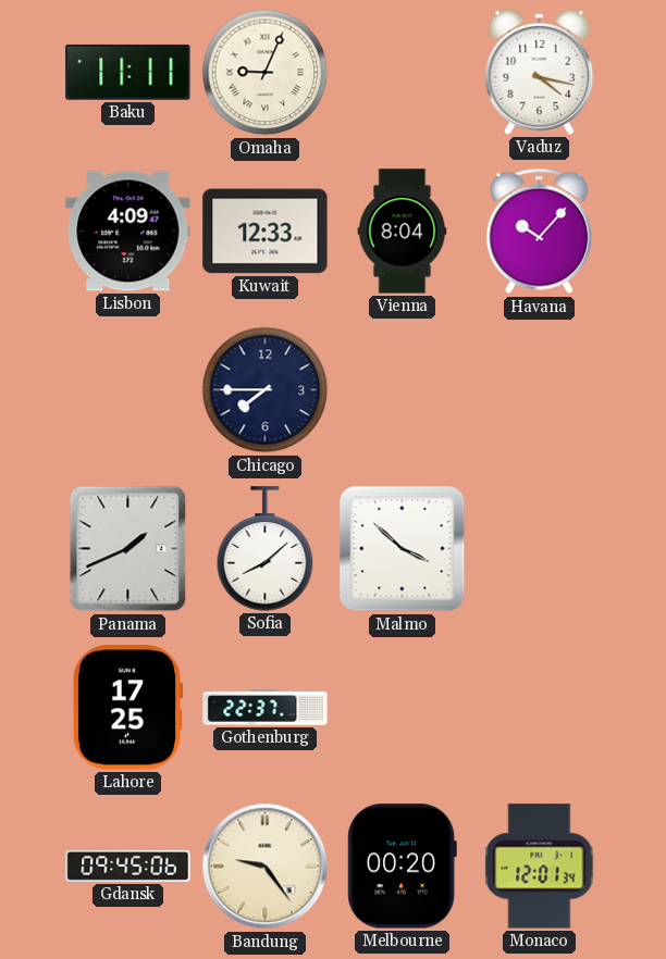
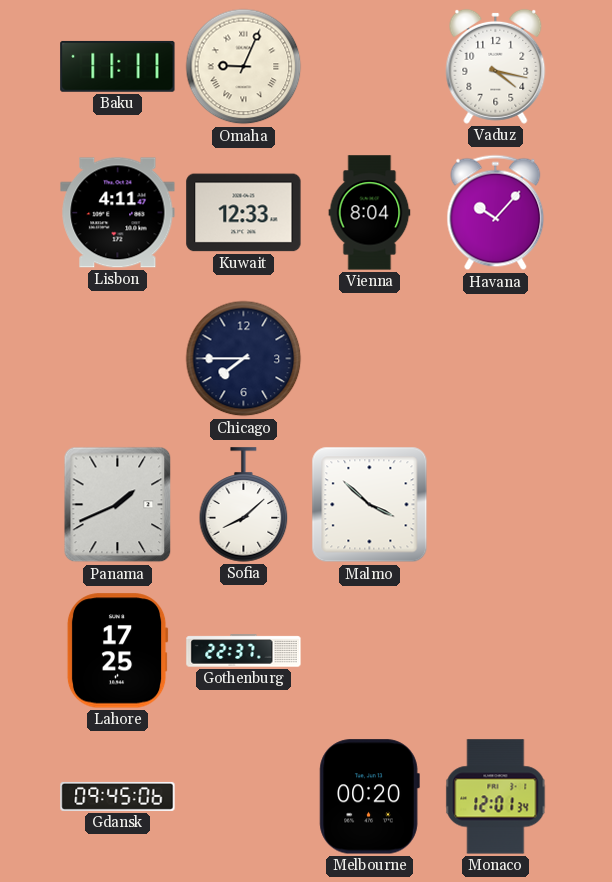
Lisbon: 4:09 -> 4:11
Bandung: 9:24 -> none
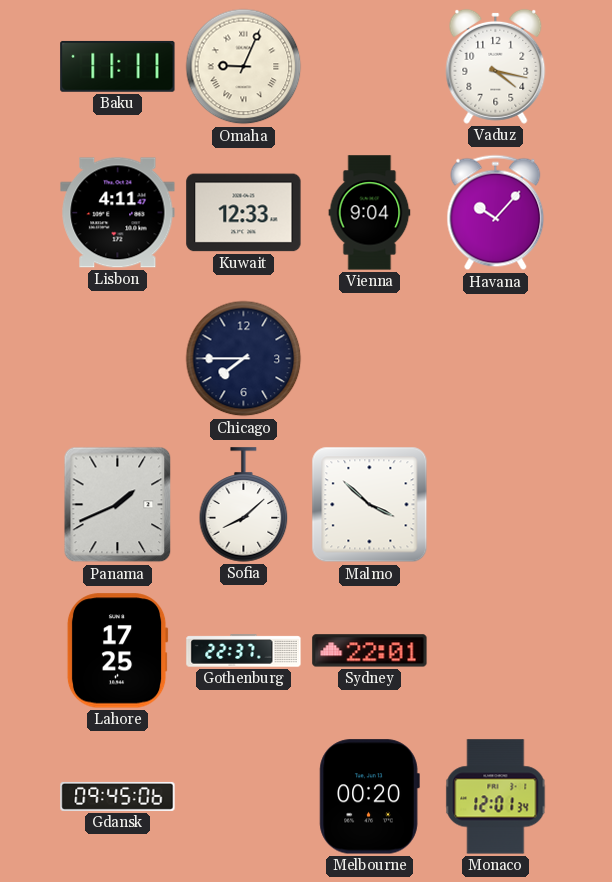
Vienna: 8:04 -> 9:04
Sydney: none -> 22:01
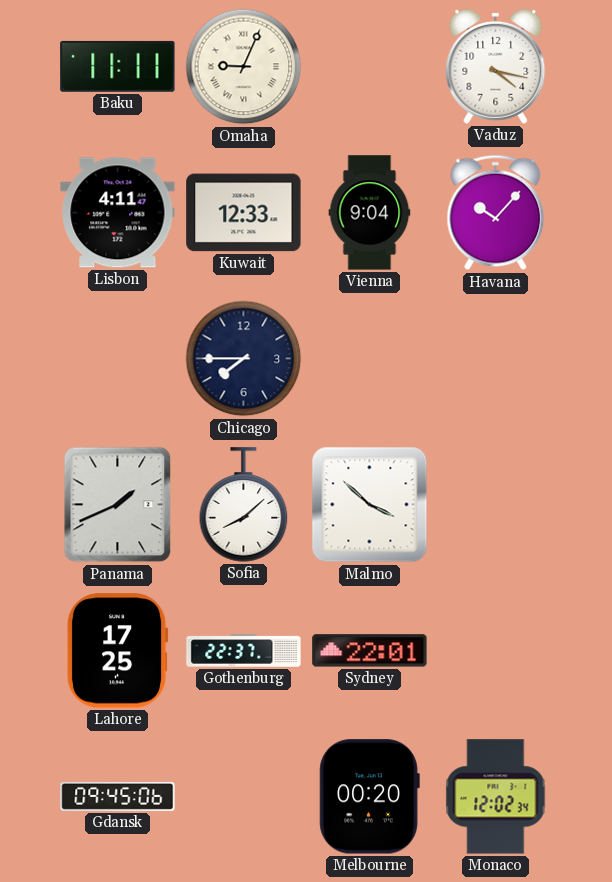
Monaco: 12:01 -> 12:02
